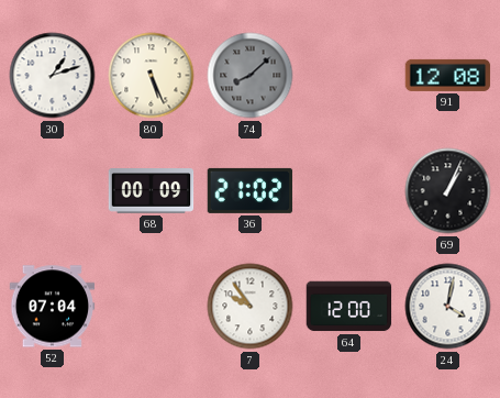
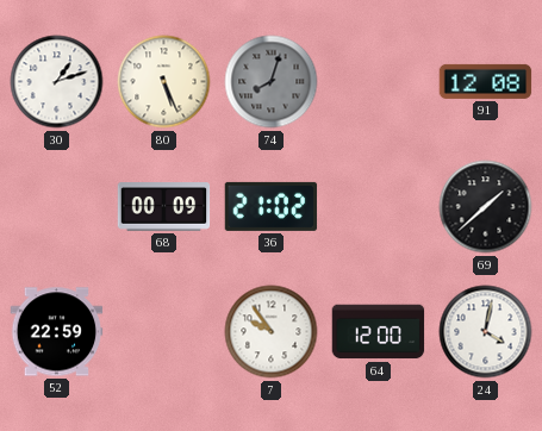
74: 8:08 -> 8:03
69: 1:04 -> 1:38
52: 07:04 -> 22:59
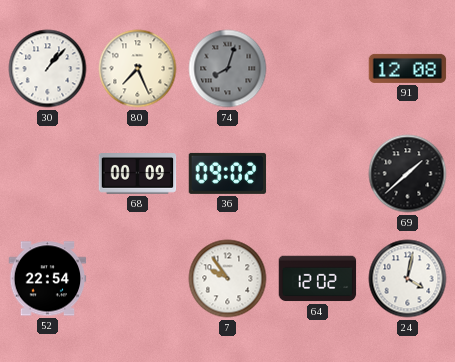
30: 1:12 -> 1:07
80: 5:26 -> 7:26
36: 21:02 -> 09:02
52: 22:59 -> 22:54
64: 12:00 -> 12:02
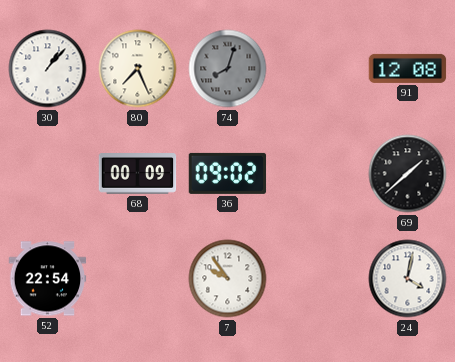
64: 12:02 -> none
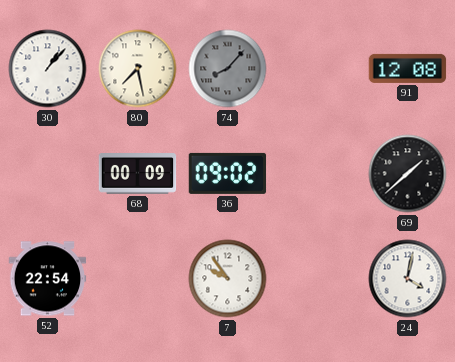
80: 7:26 -> 7:28
74: 8:03 -> 8:07
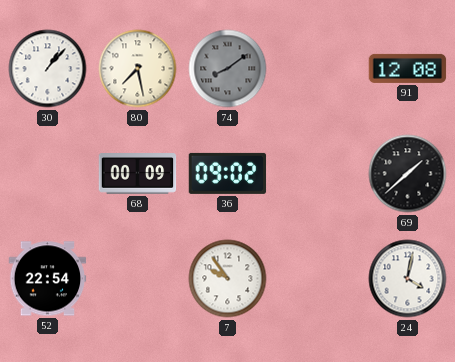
74: 8:07 -> 8:09
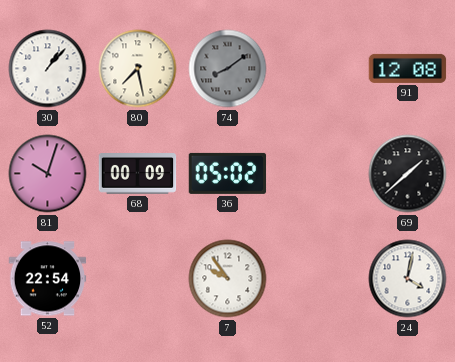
81: none -> 10:03
36: 09:02 -> 05:02
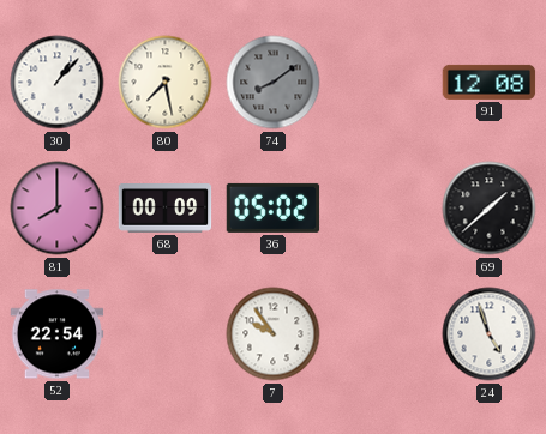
81: 10:03 -> 8:00
24: 4:02 -> 4:57
